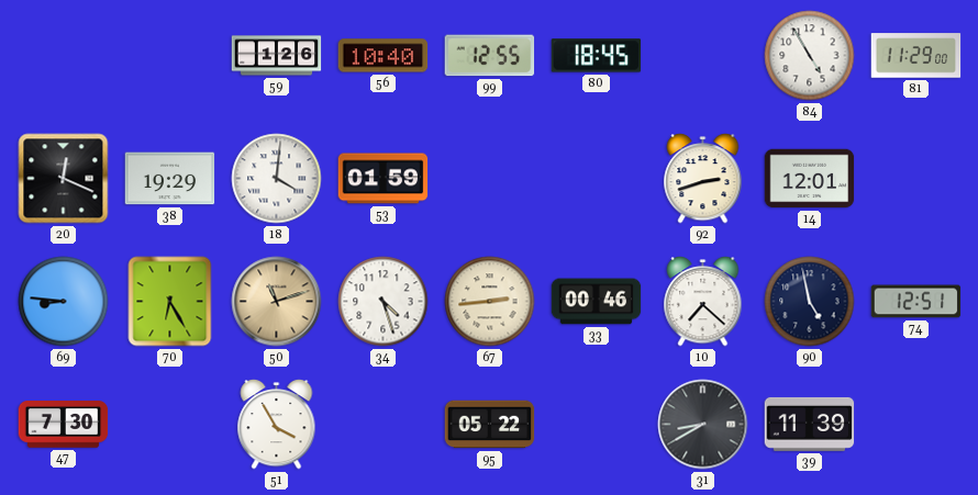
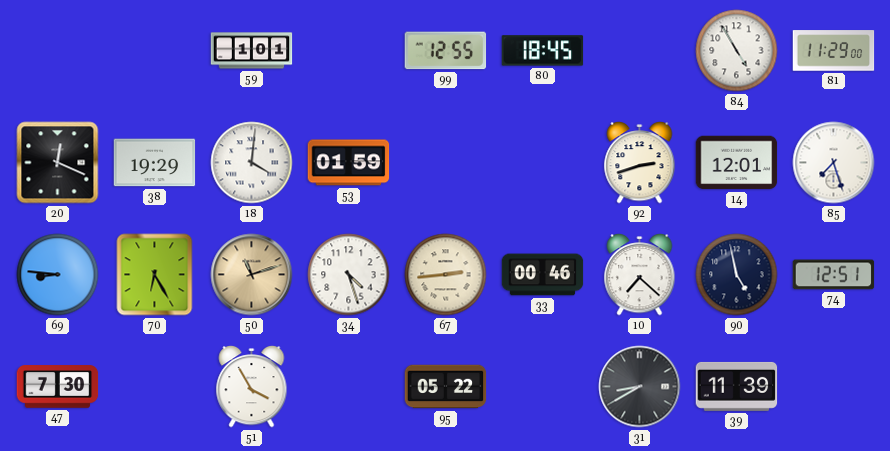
59: 1:26 -> 1:01
56: 10:40 -> none
85: none -> 7:27
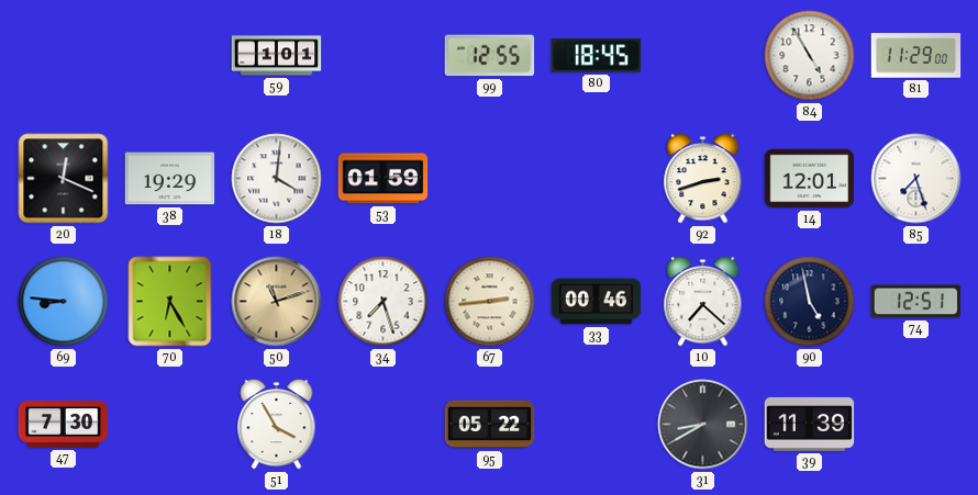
34: 4:27 -> 7:27
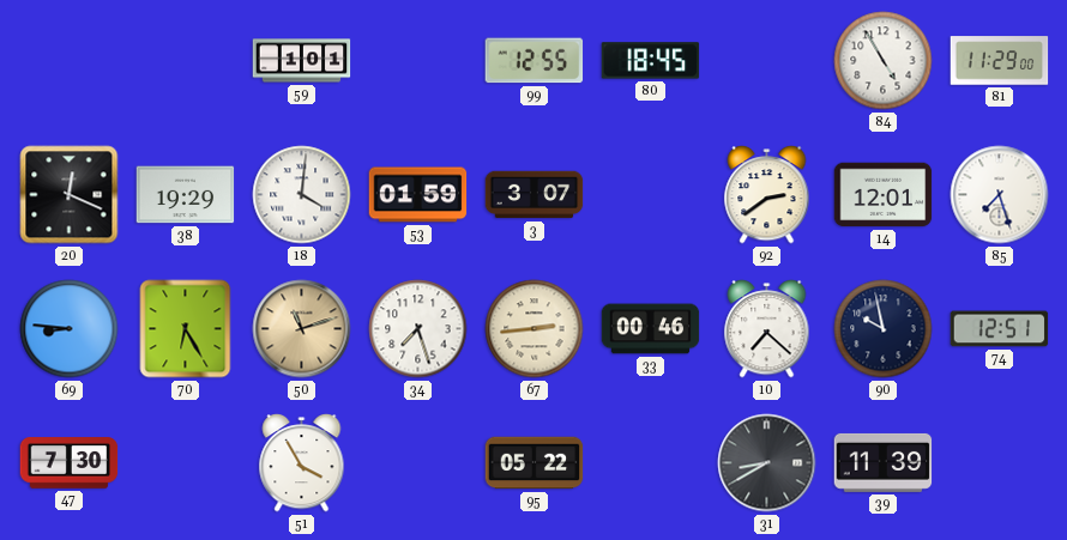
3: none -> 3:07
92: 2:42 -> 2:39
90: 4:58 -> 9:58
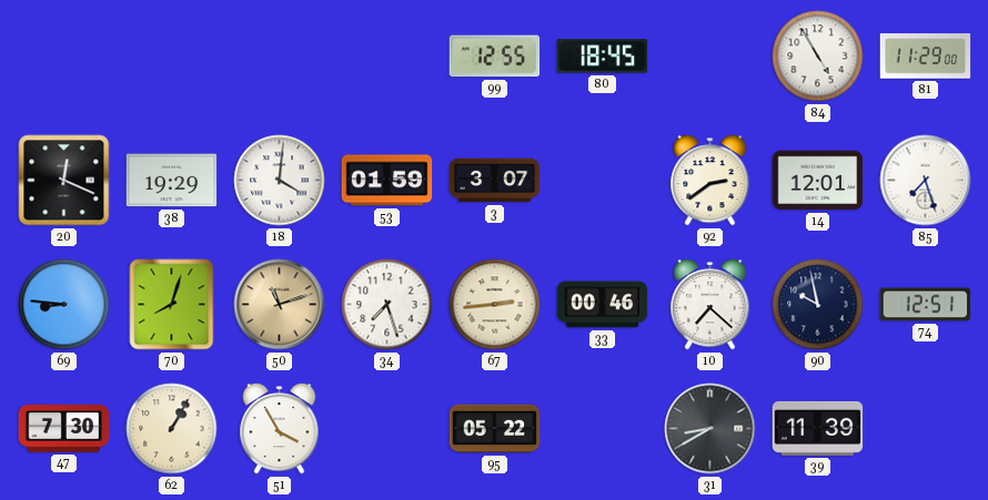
59: 1:01 -> none
70: 6:25 -> 8:03
62: none -> 1:05
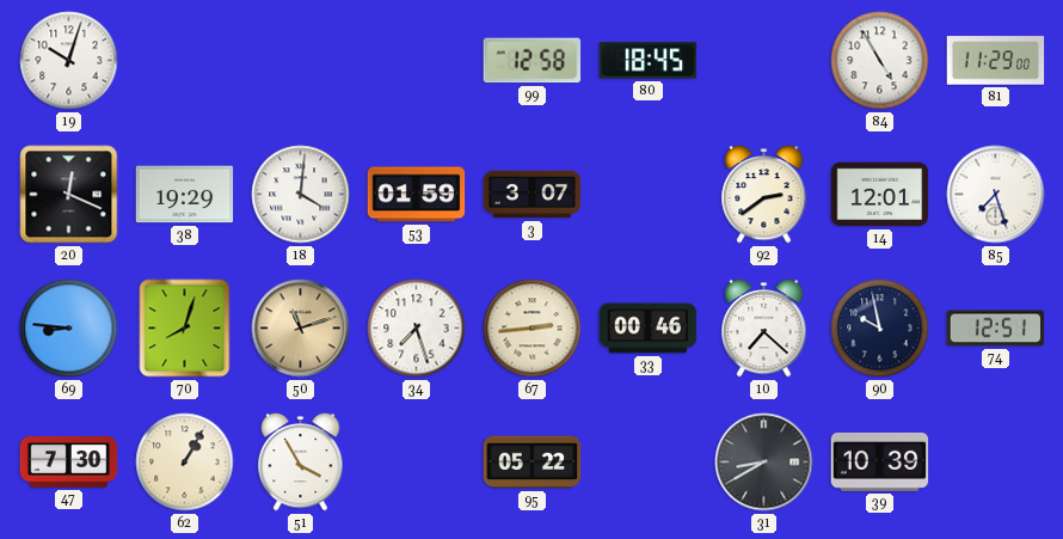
19: none -> 10:03
99: 12:55 -> 12:58
39: 11:39 -> 10:39
